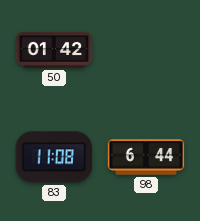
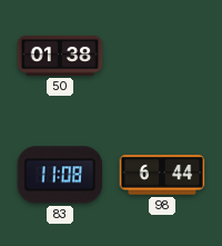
50: 01:42 -> 01:38
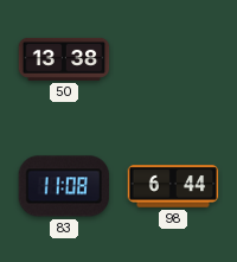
50: 01:38 -> 13:38
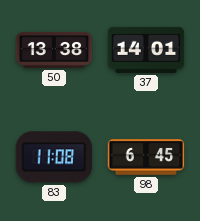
37: none -> 14:01
98: 6:44 -> 6:45
